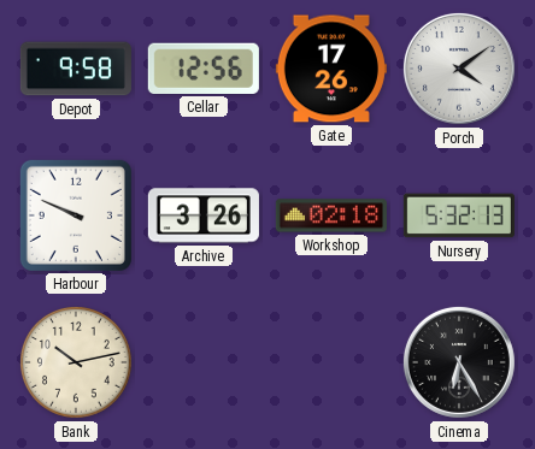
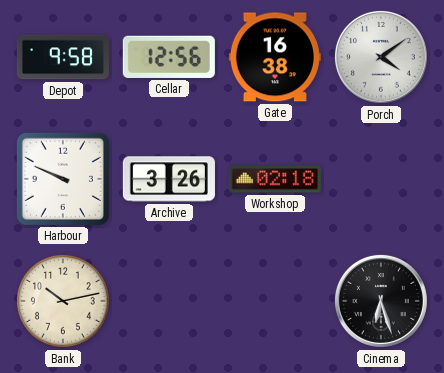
Gate: 17:26 -> 16:38
Nursery: 5:32 -> none
Cinema: 6:25 -> 6:27
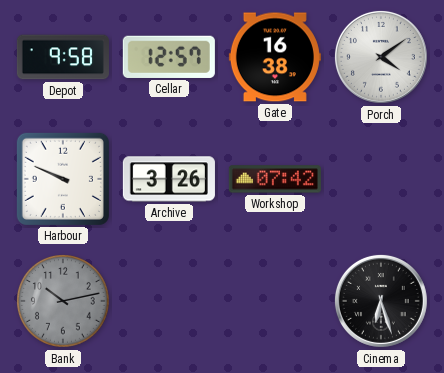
Cellar: 12:56 -> 12:57
Workshop: 02:18 -> 07:42
Bank dial: cream -> grey
